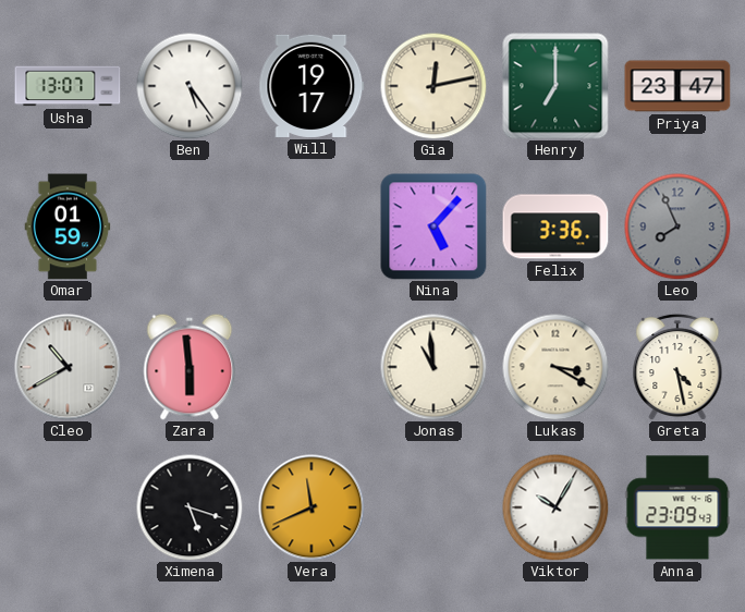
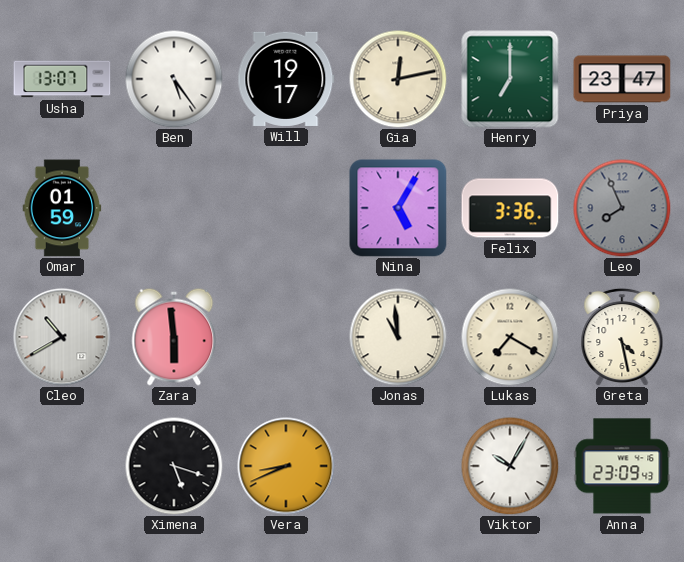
Nina: 5:07 -> 5:05
Lukas: 3:20 -> 7:20
Vera: 11:41 -> 8:41
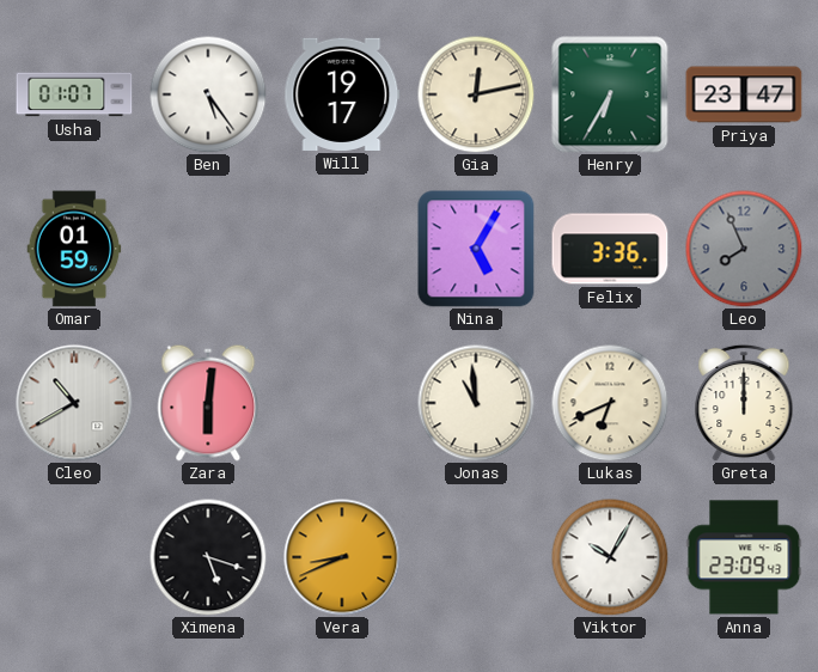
Usha: 13:07 -> 01:07
Henry: 7:00 -> 6:35
Zara: 5:59 -> 6:01
Lukas: 7:20 -> 6:41
Greta: 4:28 -> 12:00
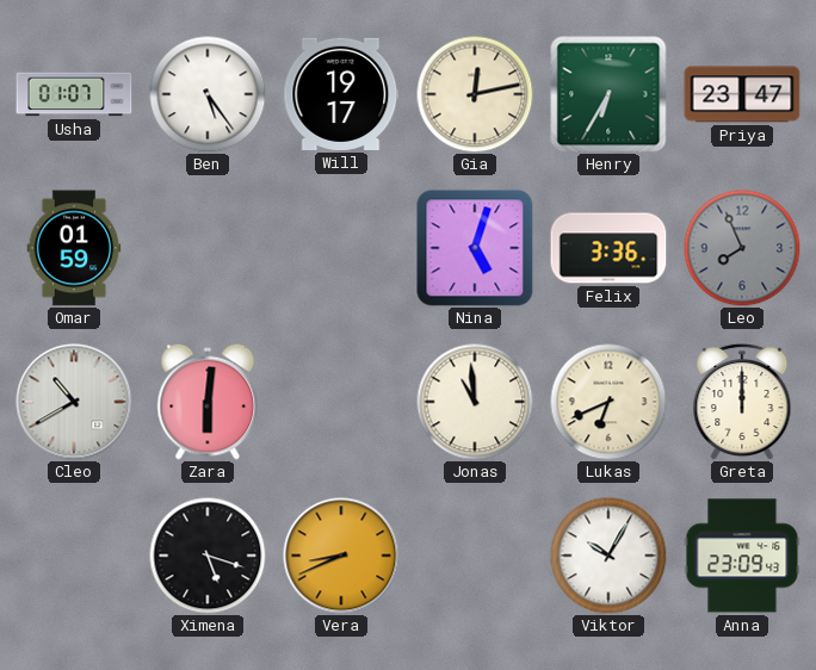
Nina: 5:05 -> 5:03
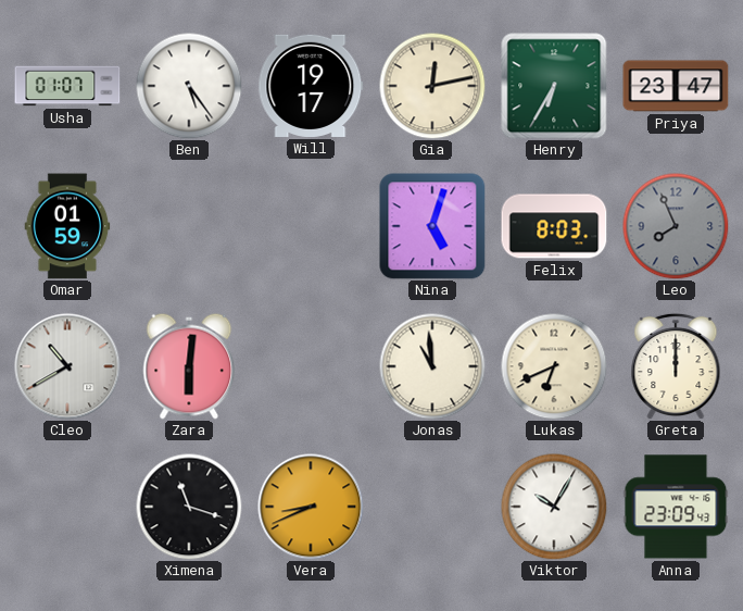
Felix: 3:36 -> 8:03
Ximena: 5:18 -> 11:18
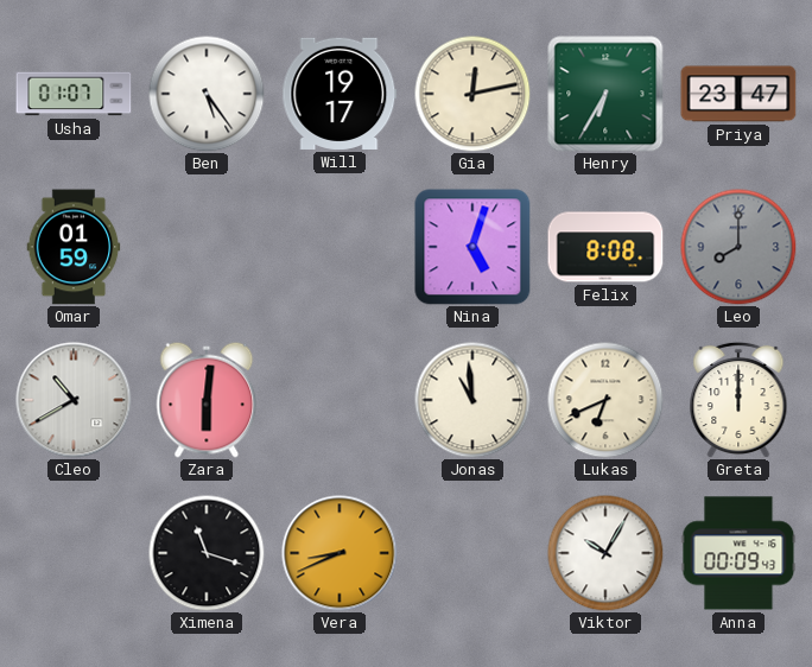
Felix: 8:03 -> 8:08
Leo: 7:56 -> 8:00
Anna: 23:09 -> 00:09
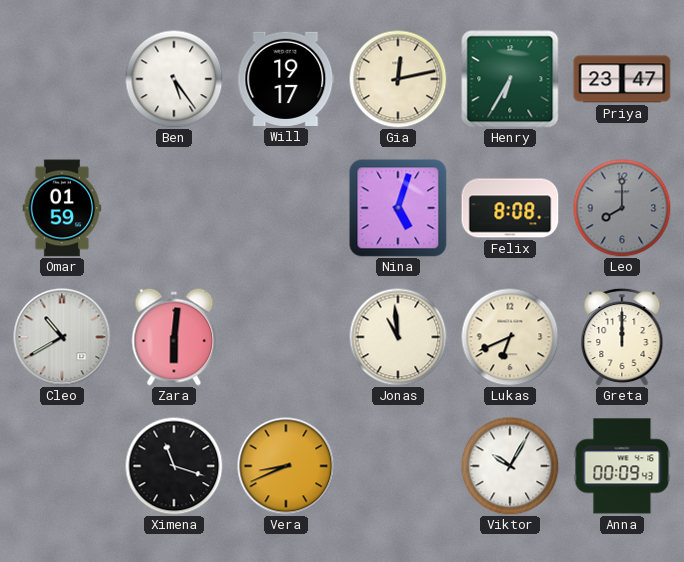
Usha: 01:07 -> none
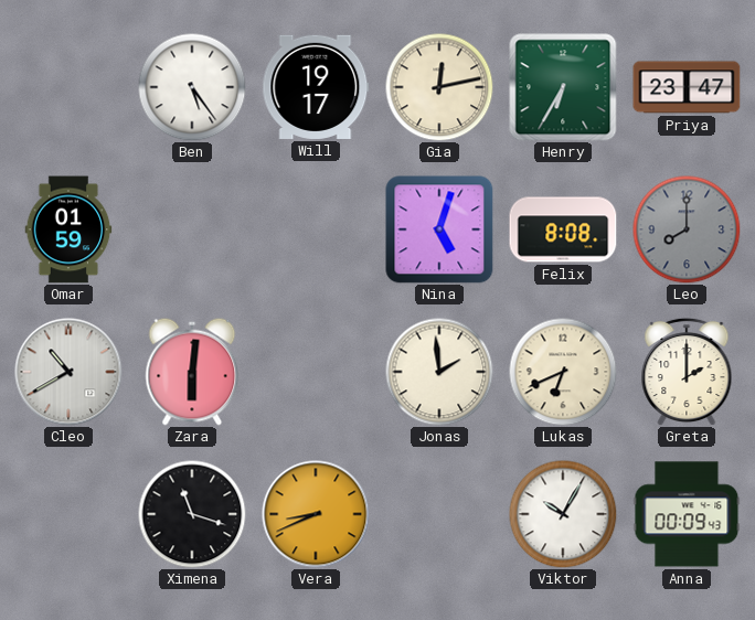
Jonas: 10:59 -> 1:59
Greta: 12:00 -> 2:00
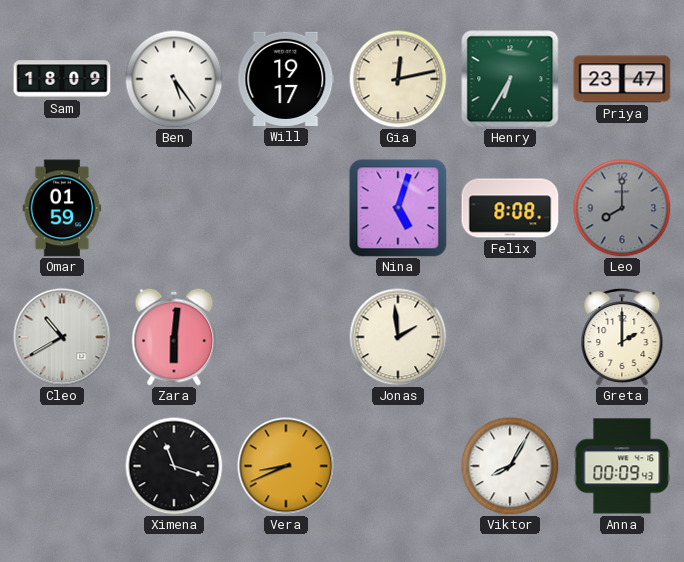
Sam: none -> 18:09
Lukas: 6:41 -> none
Viktor: 10:05 -> 8:05
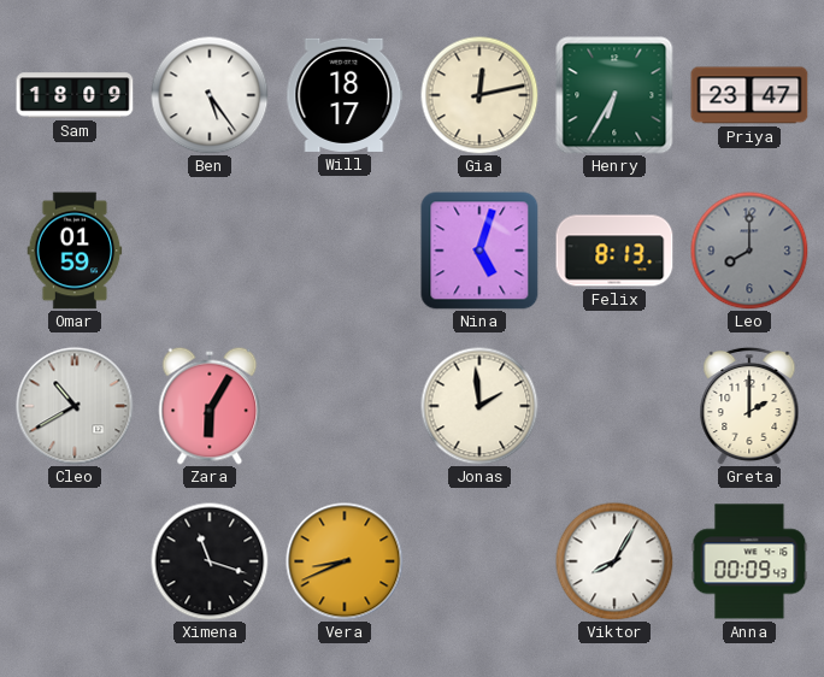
Will: 19:17 -> 18:17
Felix: 8:08 -> 8:13
Zara: 6:01 -> 6:05
